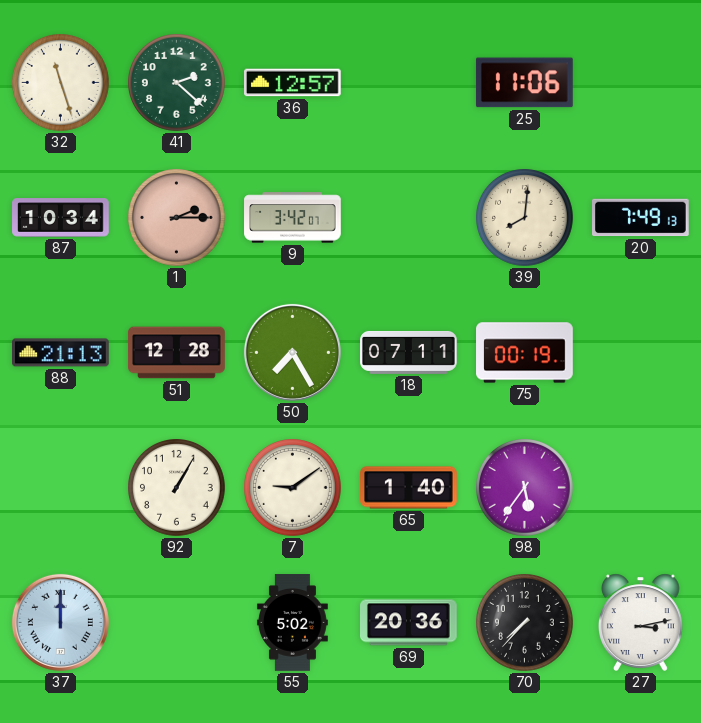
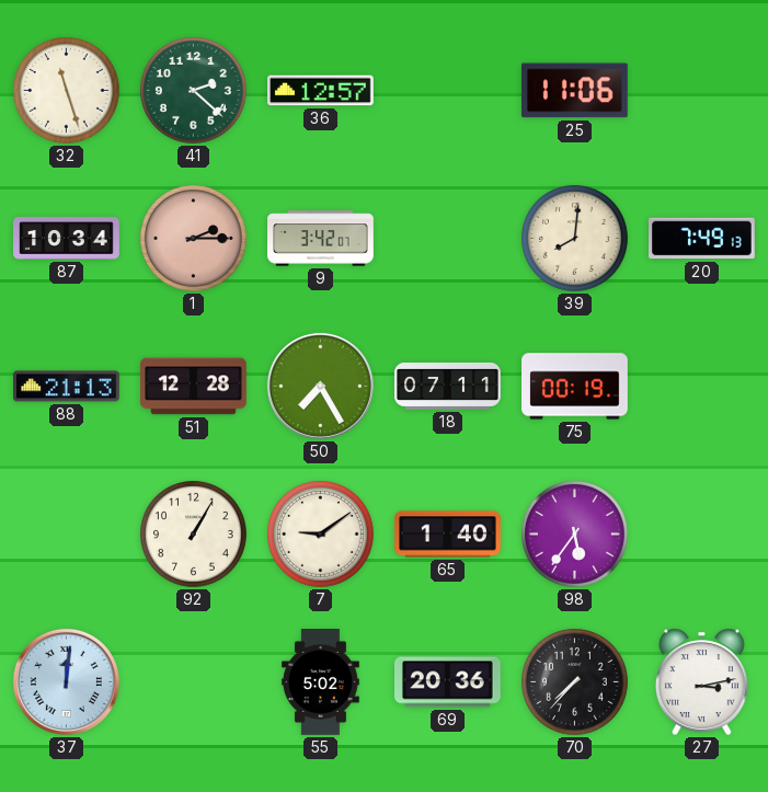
37: 12:00 -> 12:01
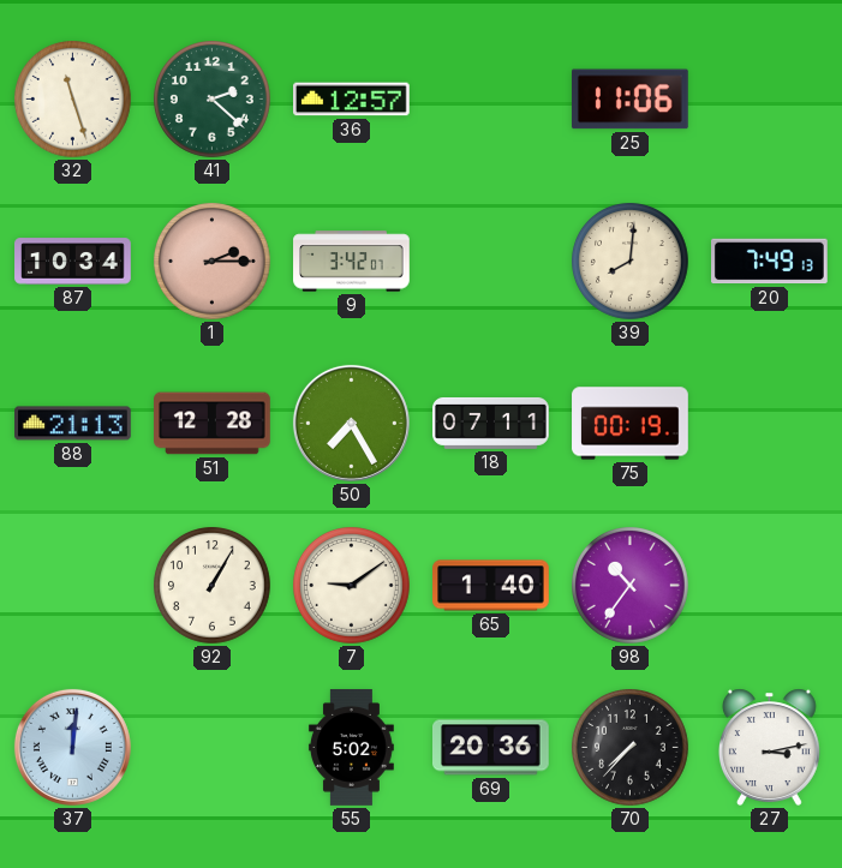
98: 5:36 -> 10:36
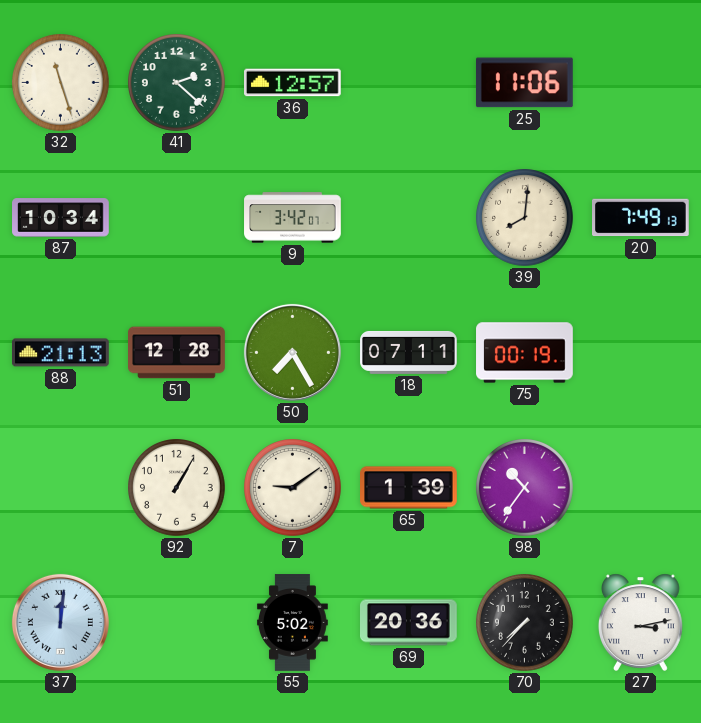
1: 2:15 -> none
65: 1:40 -> 1:39
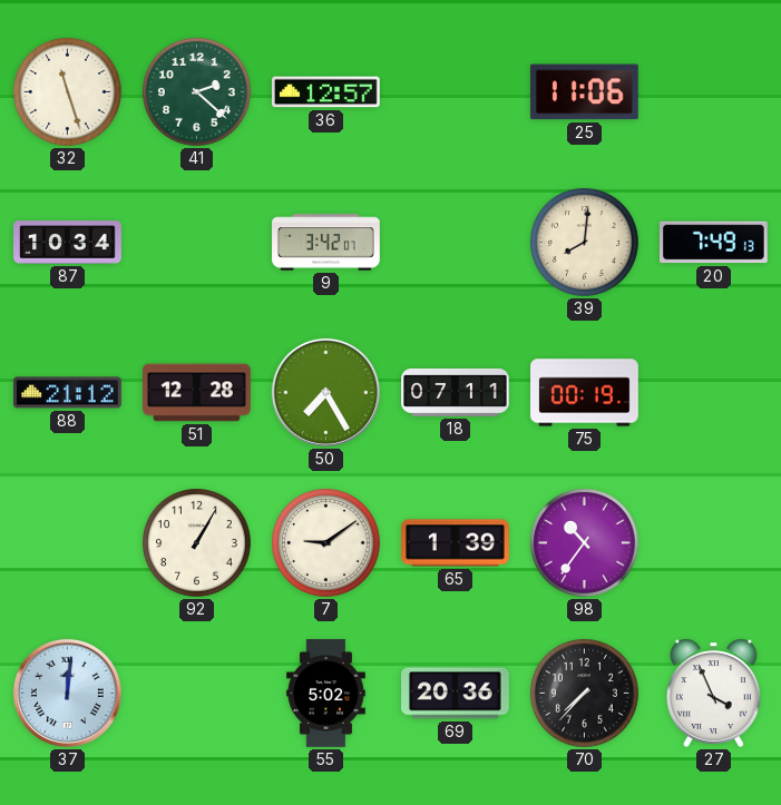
88: 21:13 -> 21:12
27: 3:13 -> 3:56
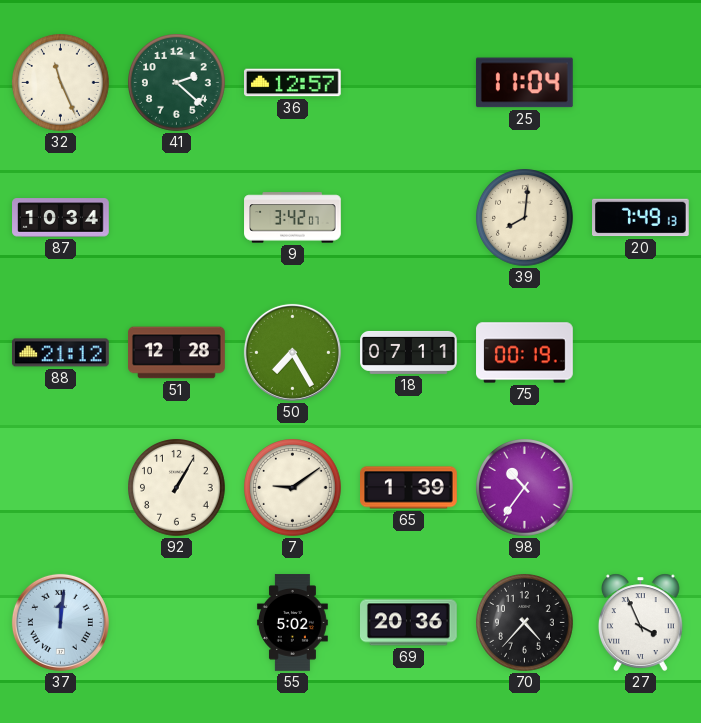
32: 11:27 -> 11:26
25: 11:06 -> 11:04
70: 7:37 -> 4:37
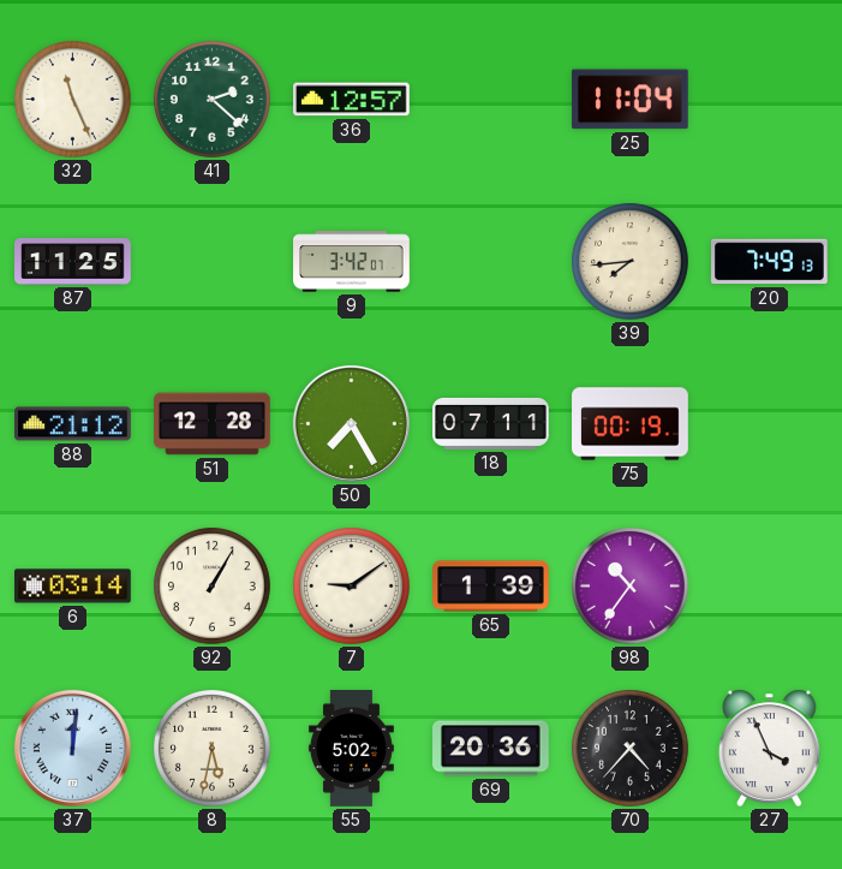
87: 10:34 -> 11:25
39: 8:01 -> 7:44
6: none -> 03:14
8: none -> 5:32
